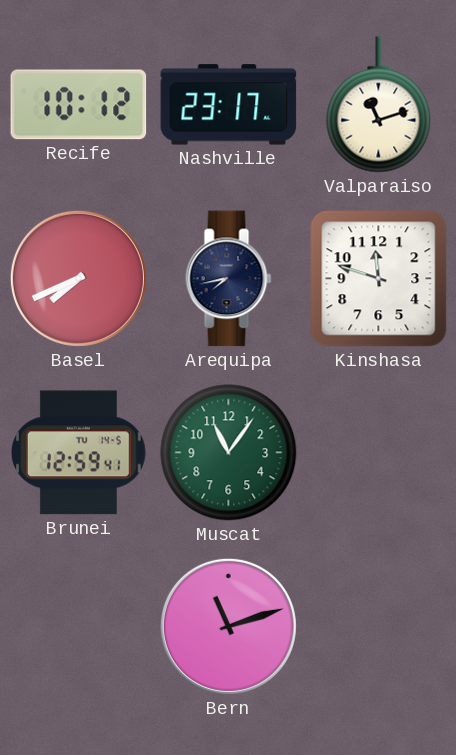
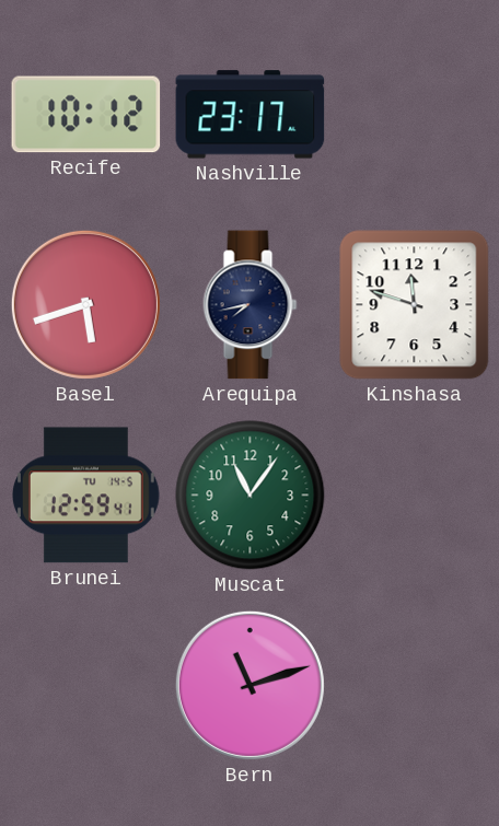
Valparaiso: 11:12 -> none
Basel: 7:41 -> 5:42
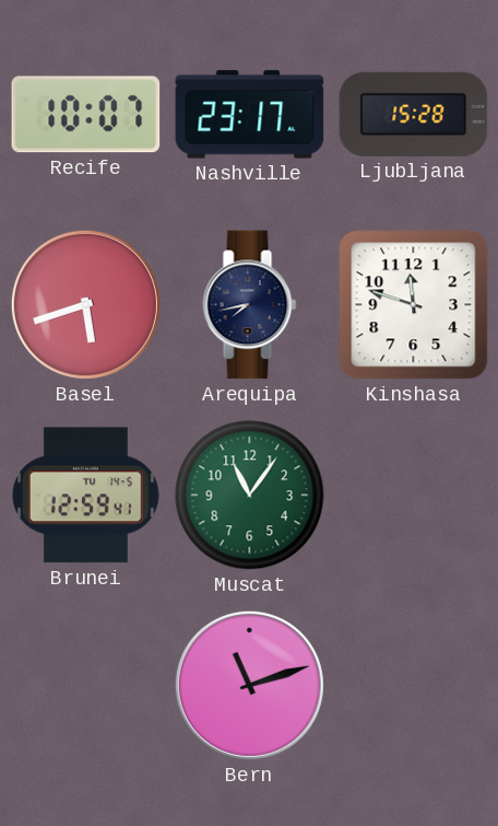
Recife: 10:12 -> 10:07
Ljubljana: none -> 15:28
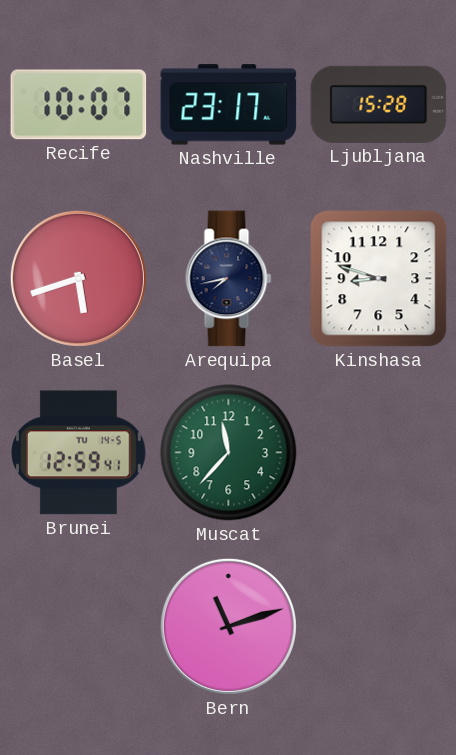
Kinshasa: 11:48 -> 8:48
Muscat: 11:06 -> 11:37
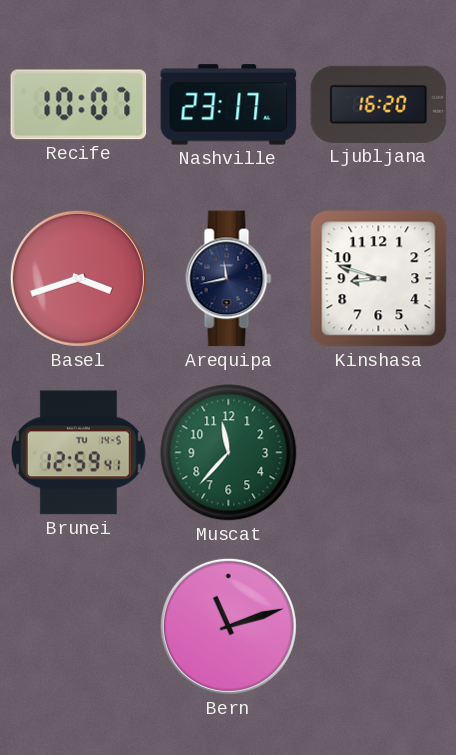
Ljubljana: 15:28 -> 16:20
Basel: 5:42 -> 3:42
Arequipa: 7:43 -> 11:43
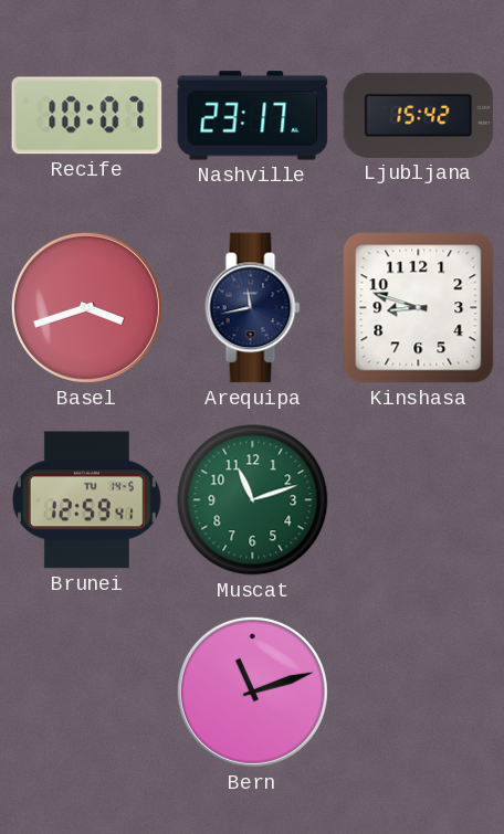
Ljubljana: 16:20 -> 15:42
Muscat: 11:37 -> 11:12
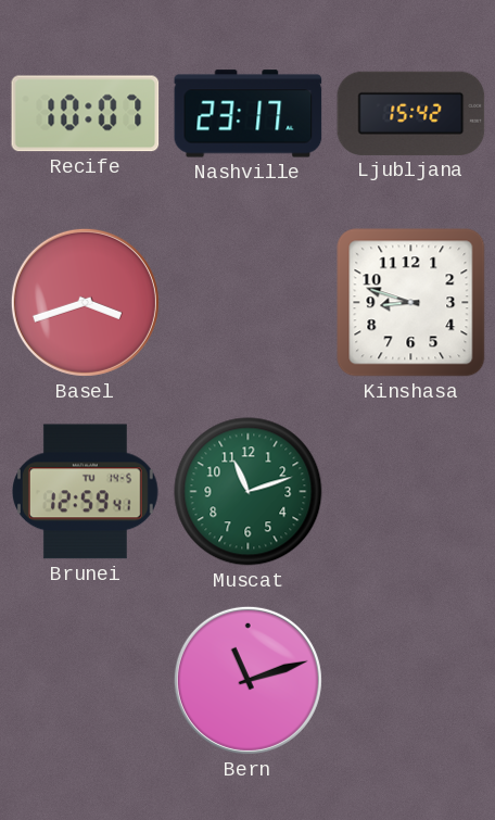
Arequipa: 11:43 -> none
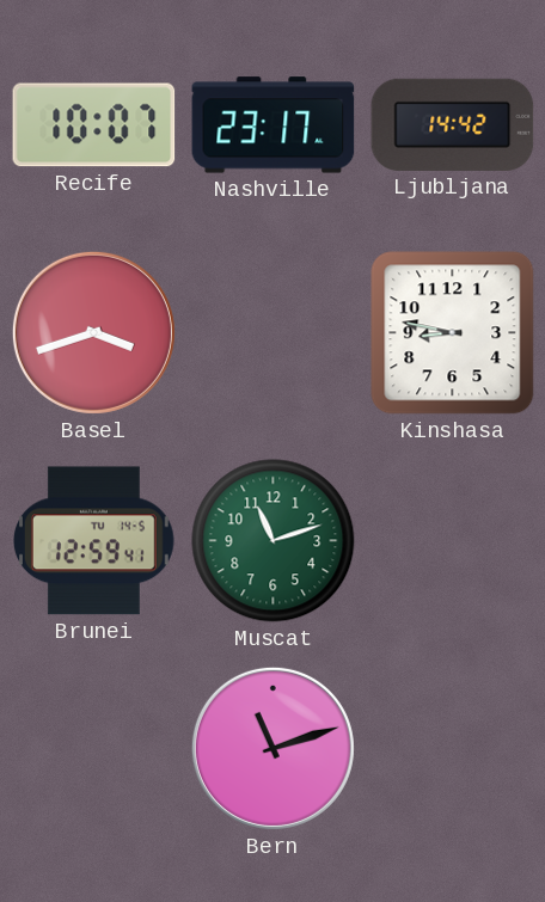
Ljubljana: 15:42 -> 14:42
Kinshasa: 8:48 -> 8:47
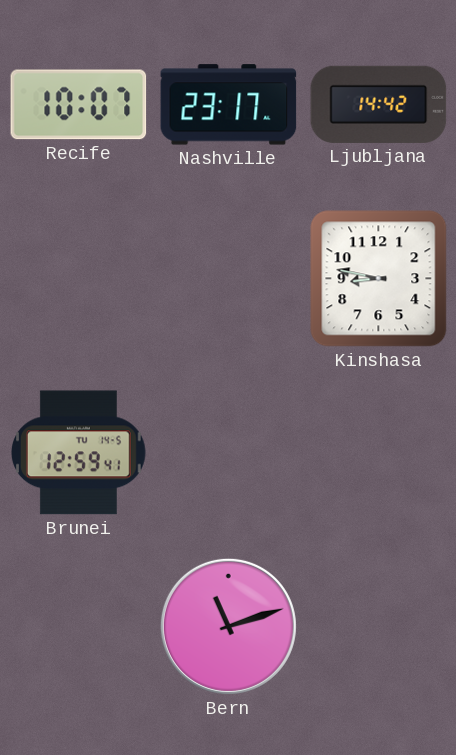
Basel: 3:42 -> none
Muscat: 11:12 -> none
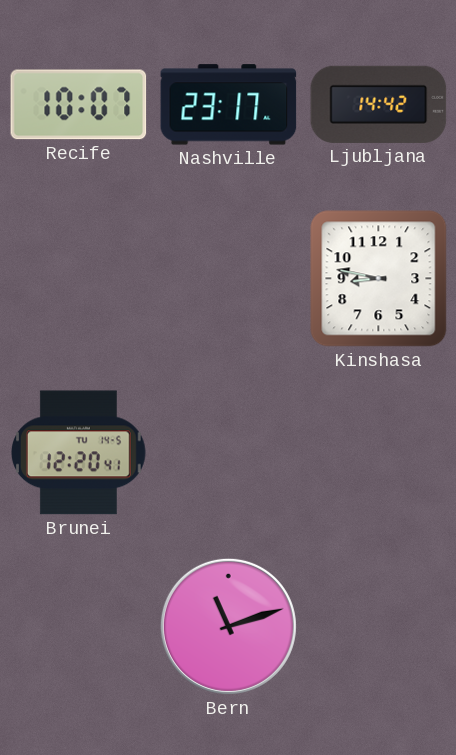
Brunei: 12:59 -> 12:20
